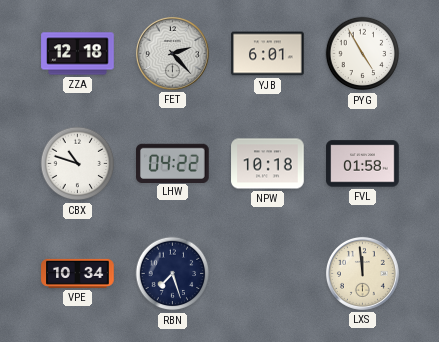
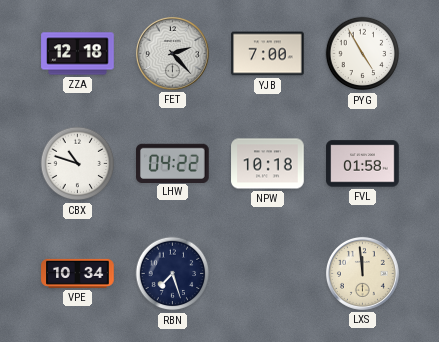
YJB: 6:01 -> 7:00
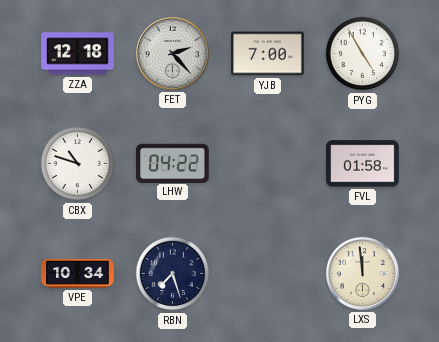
NPW: 10:18 -> none
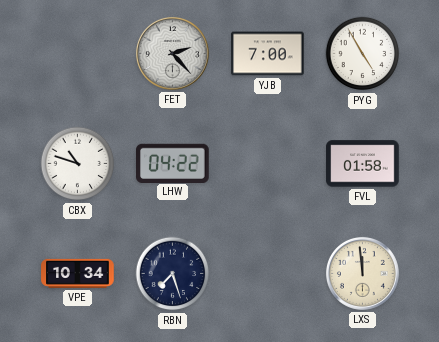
ZZA: 12:18 -> none
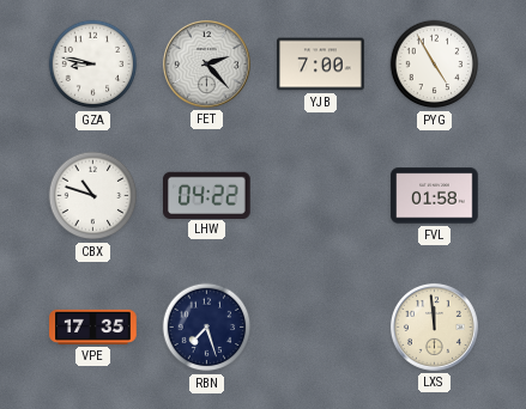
GZA: none -> 8:47
VPE: 10:34 -> 17:35
